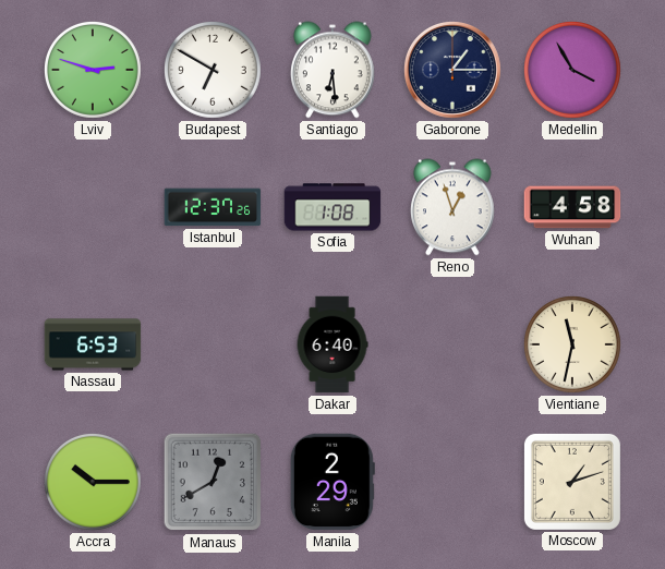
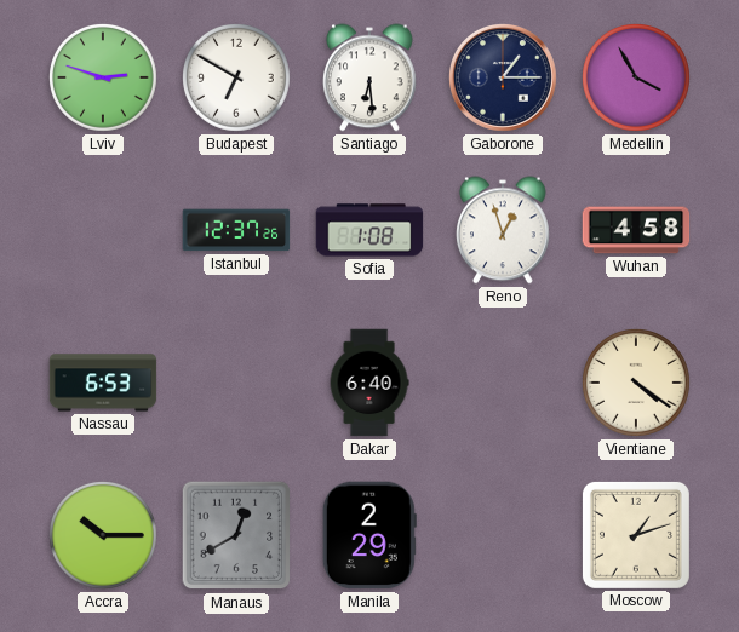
Vientiane: 11:32 -> 4:21
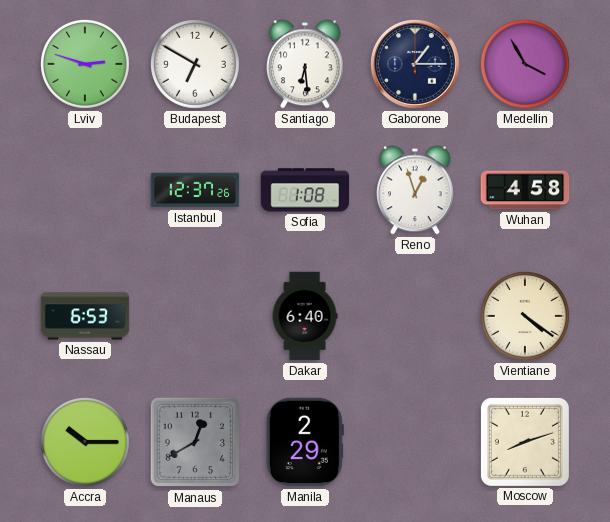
Moscow: 1:12 -> 8:12
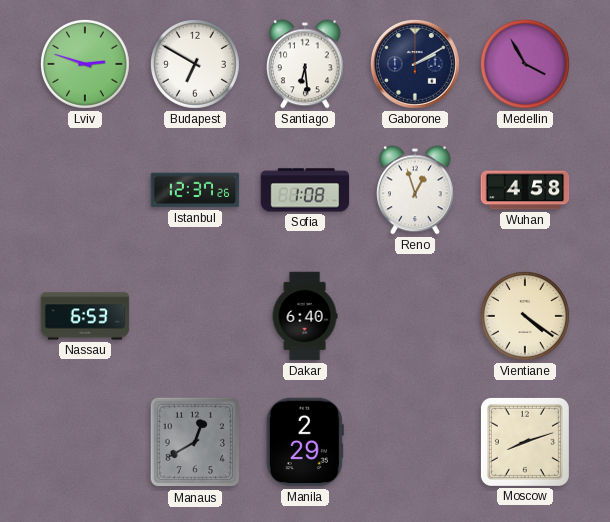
Gaborone: 1:15 -> 2:10
Accra: 10:15 -> none
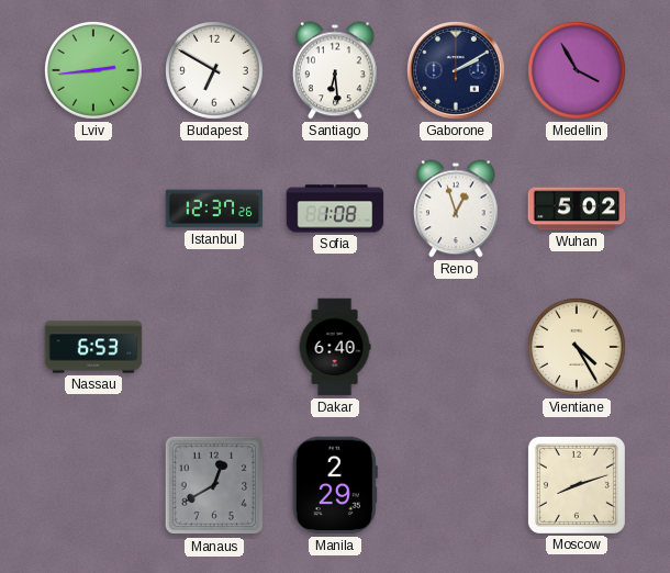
Lviv: 2:48 -> 2:44
Wuhan: 4:58 -> 5:02
Vientiane: 4:21 -> 4:25
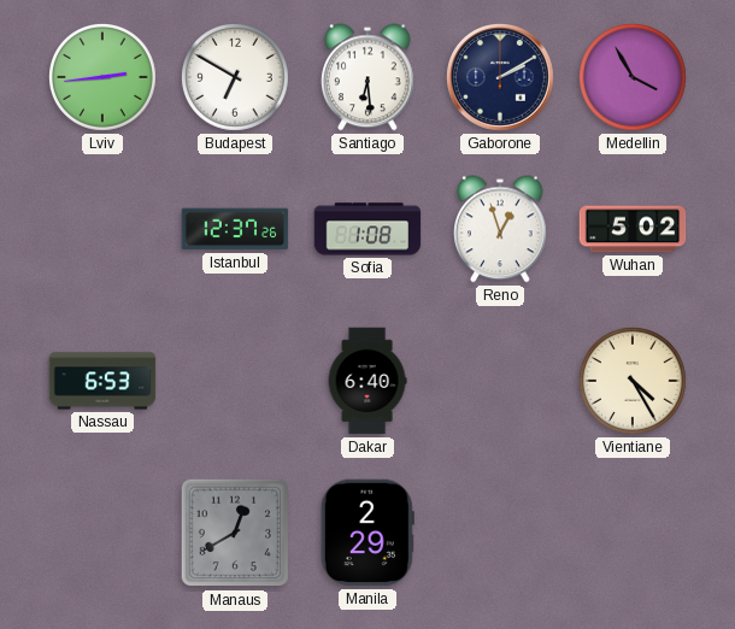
Moscow: 8:12 -> none
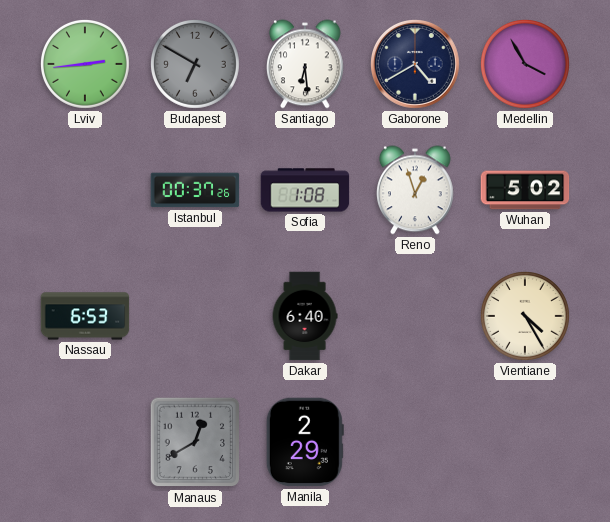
Budapest dial: white -> grey
Gaborone: 2:10 -> 4:40
Istanbul: 12:37 -> 00:37
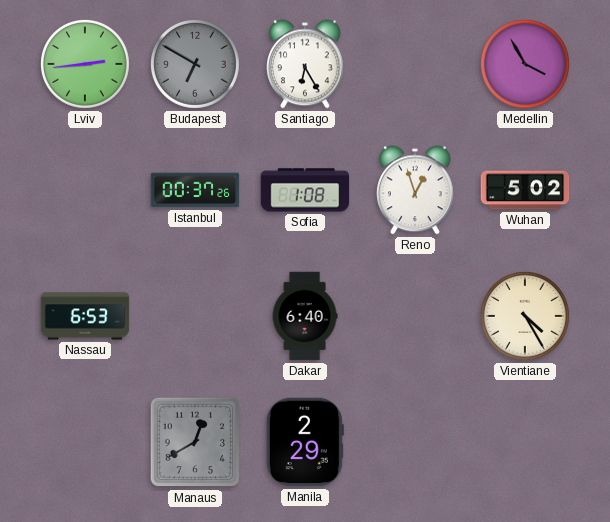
Santiago: 6:29 -> 6:25
Gaborone: 4:40 -> none
